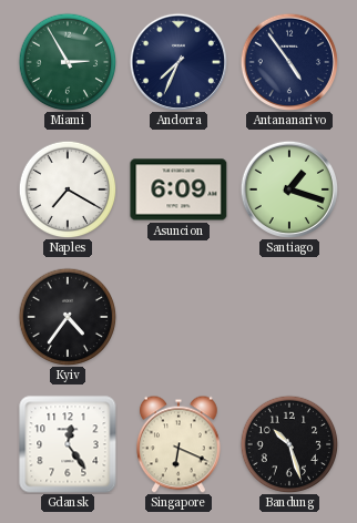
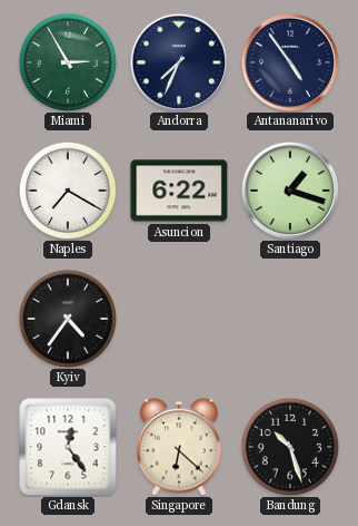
Asuncion: 6:09 -> 6:22
Singapore: 6:19 -> 6:22
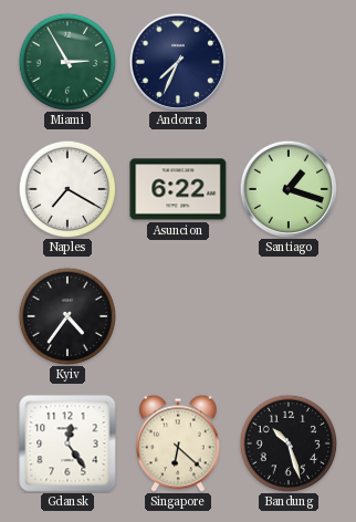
Antananarivo: 4:54 -> none
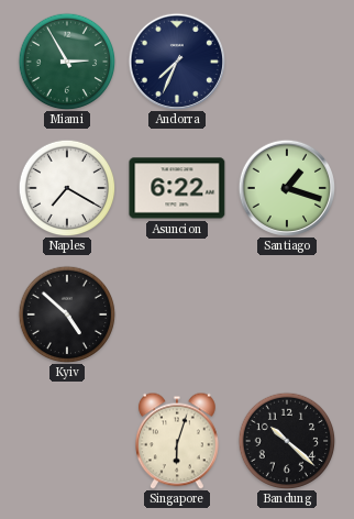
Kyiv: 4:36 -> 4:52
Gdansk: 12:24 -> none
Singapore: 6:22 -> 6:03
Bandung: 10:27 -> 10:22
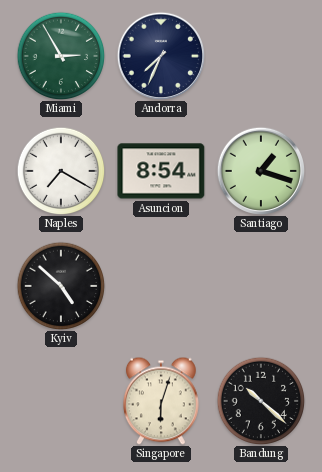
Asuncion: 6:22 -> 8:54
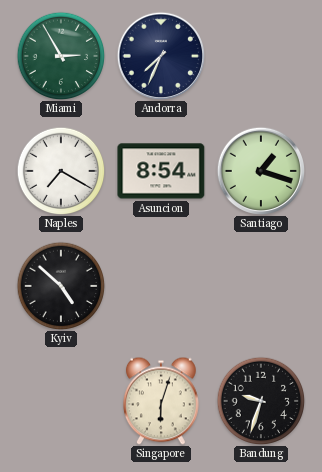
Bandung: 10:22 -> 9:33
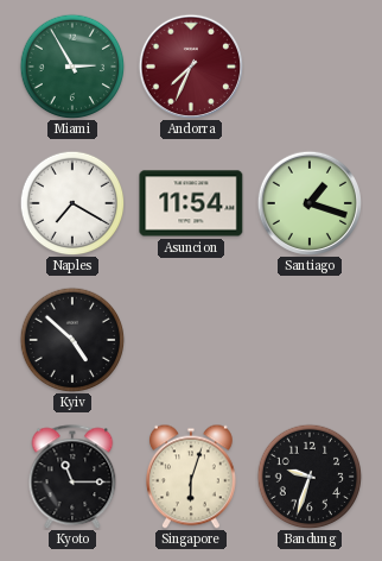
Andorra dial: navy -> burgundy
Asuncion: 8:54 -> 11:54
Kyoto: none -> 11:15
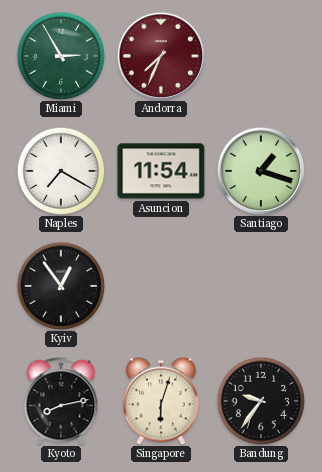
Kyiv: 4:52 -> 12:54
Kyoto: 11:15 -> 8:13
Bandung: 9:33 -> 9:36
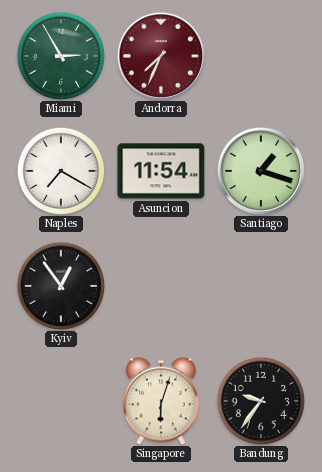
Kyoto: 8:13 -> none
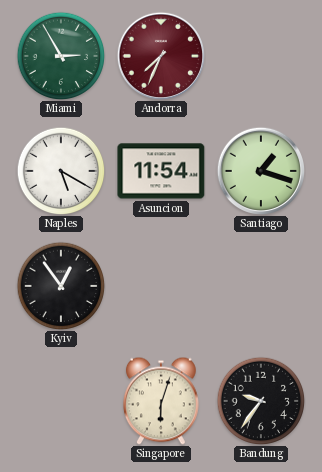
Naples: 7:20 -> 5:20
